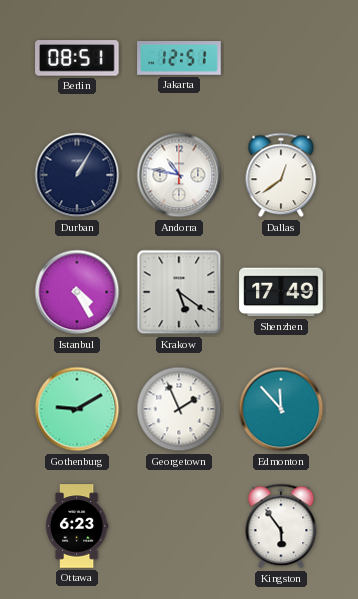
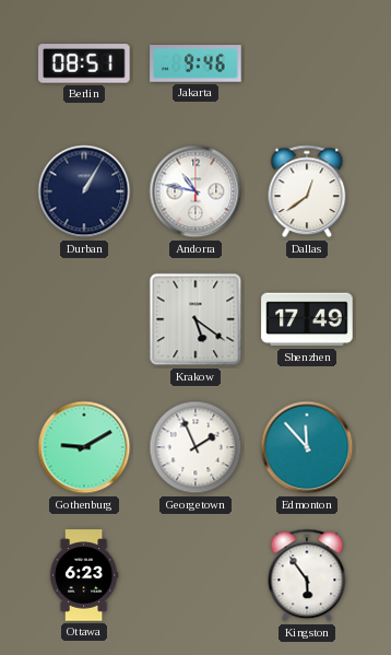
Jakarta: 12:51 -> 9:46
Istanbul: 4:25 -> none
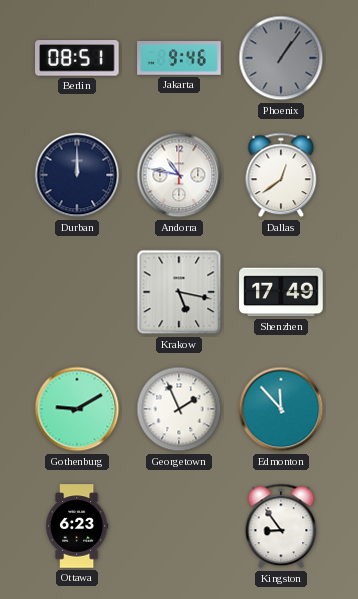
Phoenix: none -> 1:06
Durban: 1:05 -> 12:00
Krakow: 5:21 -> 5:17
Kingston: 5:54 -> 8:54
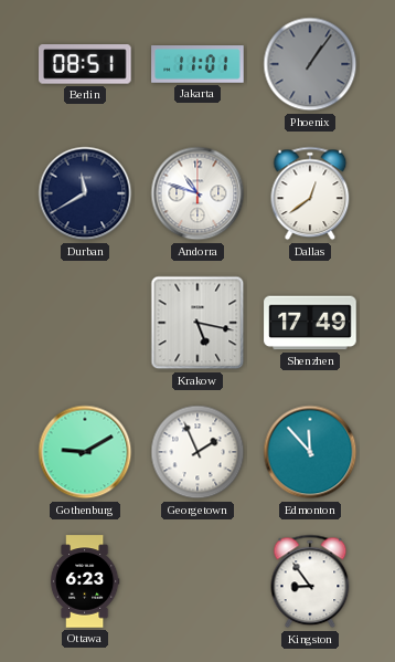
Jakarta: 9:46 -> 11:01
Durban: 12:00 -> 11:40
Andorra: 10:47 -> 10:48
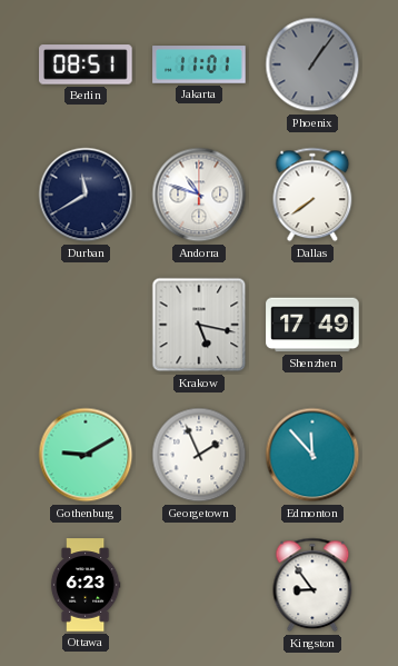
Dallas: 12:39 -> 7:39
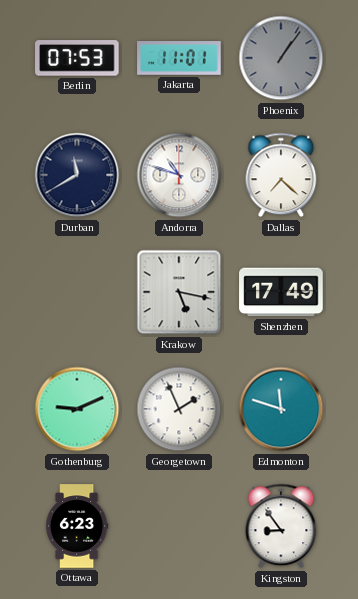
Berlin: 08:51 -> 07:53
Dallas: 7:39 -> 7:22
Gothenburg: 9:10 -> 9:11
Edmonton: 11:53 -> 11:48
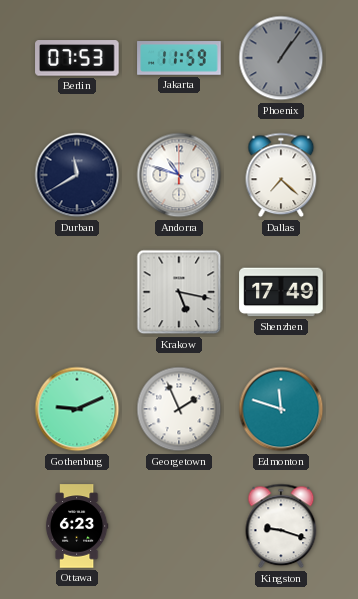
Jakarta: 11:01 -> 11:59
Kingston: 8:54 -> 9:18
